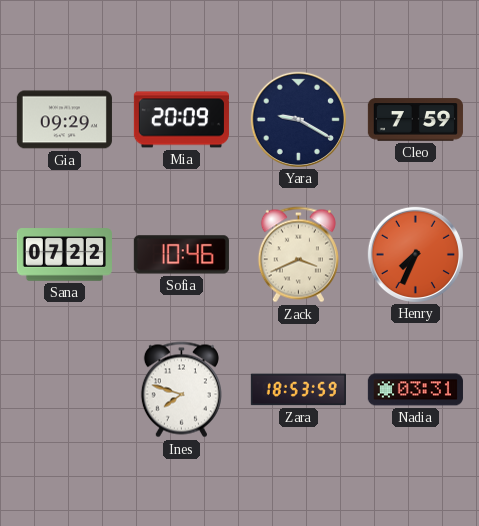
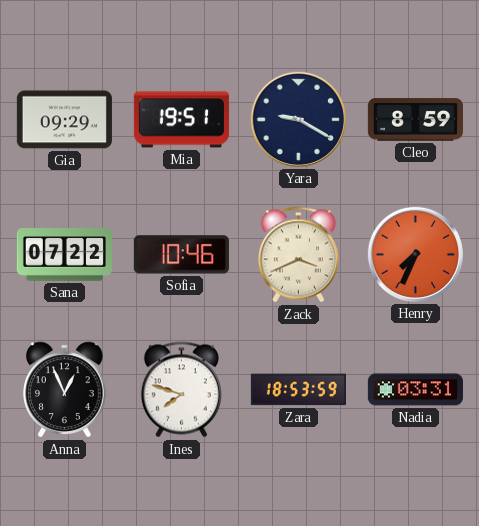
Mia: 20:09 -> 19:51
Cleo: 7:59 -> 8:59
Anna: none -> 12:56
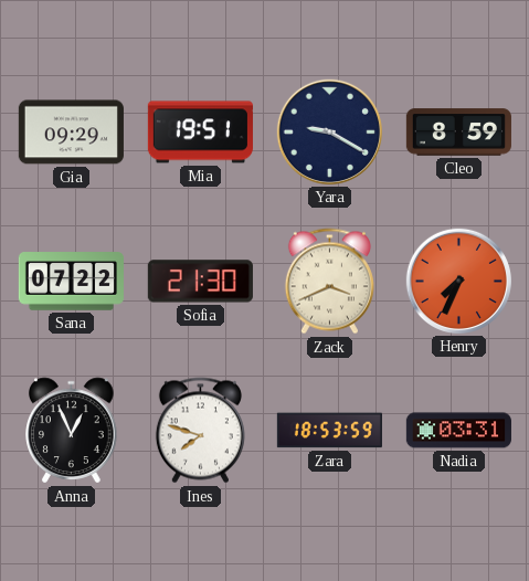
Sofia: 10:46 -> 21:30
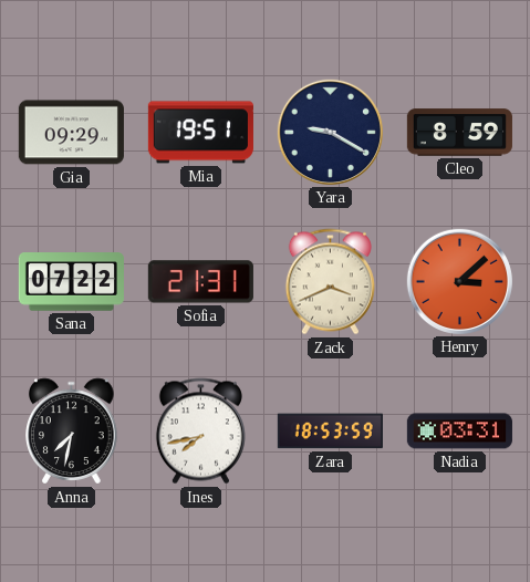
Sofia: 21:30 -> 21:31
Henry: 7:34 -> 3:08
Anna: 12:56 -> 7:32
Ines: 7:48 -> 7:43
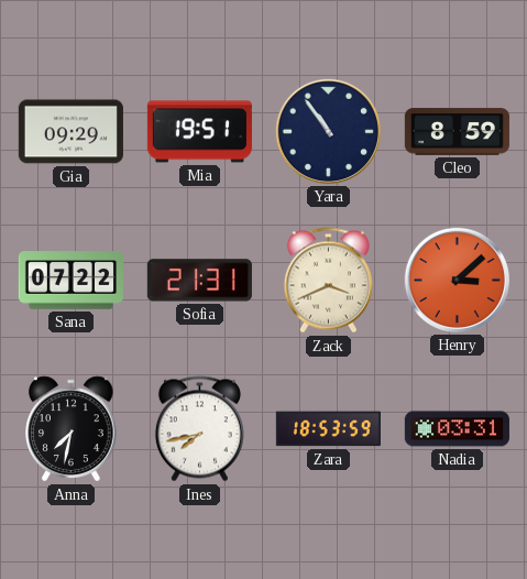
Yara: 9:20 -> 10:54
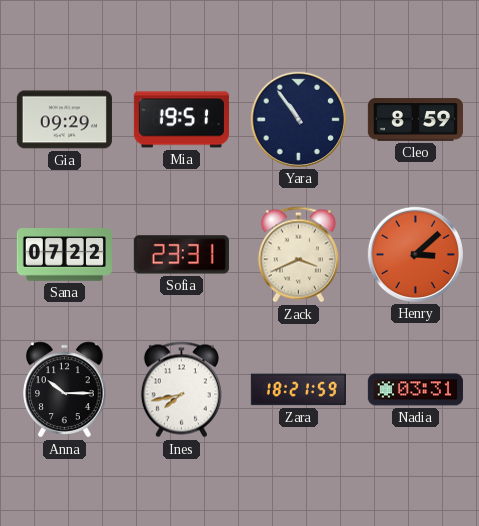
Sofia: 21:31 -> 23:31
Anna: 7:32 -> 10:15
Zara: 18:53 -> 18:21
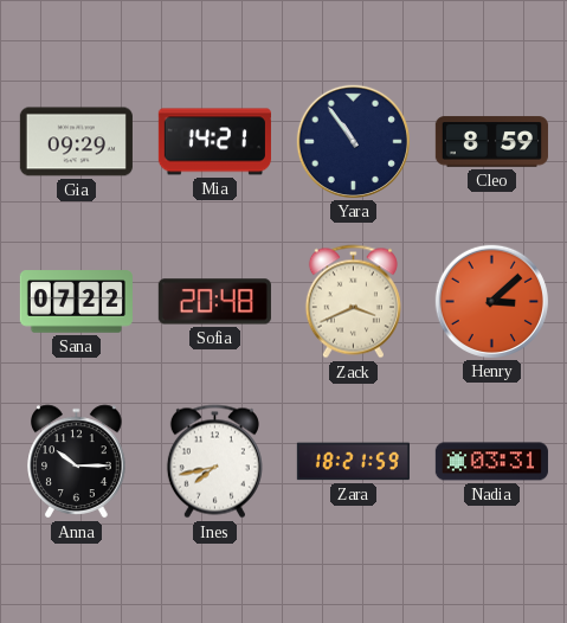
Mia: 19:51 -> 14:21
Sofia: 23:31 -> 20:48
